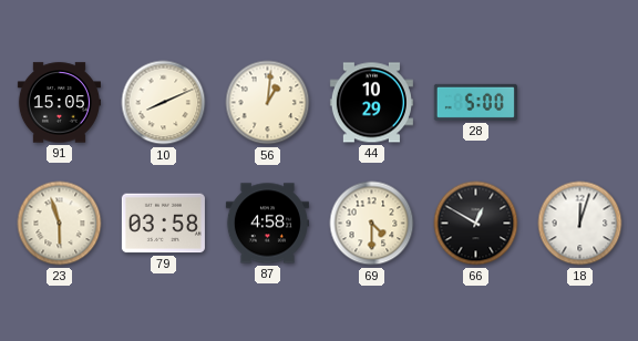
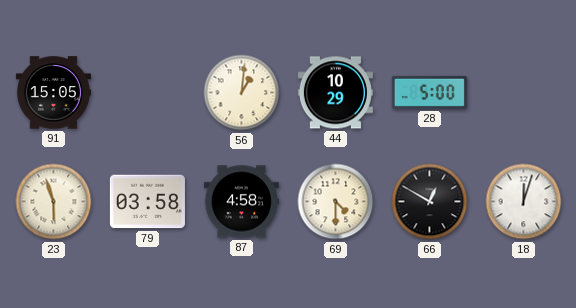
10: 8:11 -> none
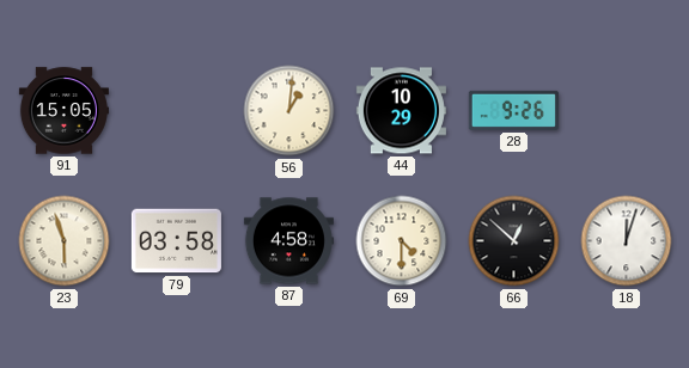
28: 5:00 -> 9:26
66: 12:50 -> 12:52
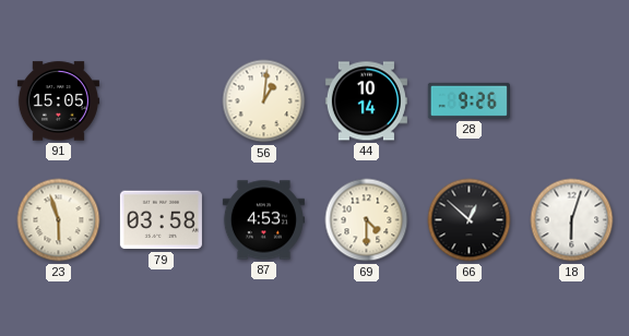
44: 10:29 -> 10:14
87: 4:58 -> 4:53
18: 12:03 -> 6:03
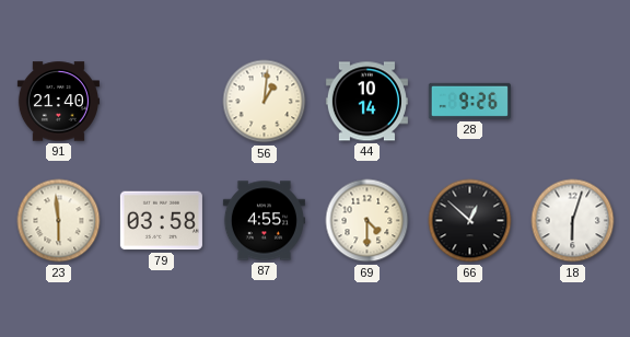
91: 15:05 -> 21:40
23: 5:57 -> 5:59
87: 4:53 -> 4:55
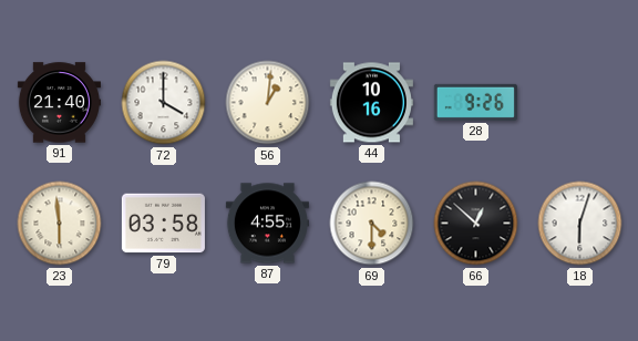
72: none -> 4:00
44: 10:14 -> 10:16
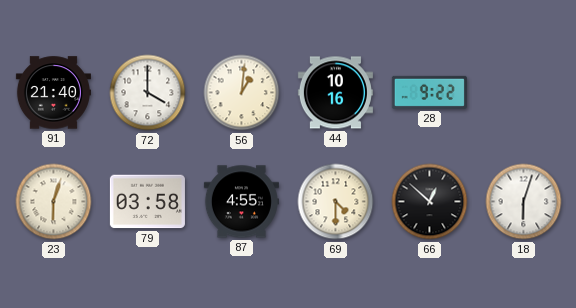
28: 9:26 -> 9:22
23: 5:59 -> 6:03
